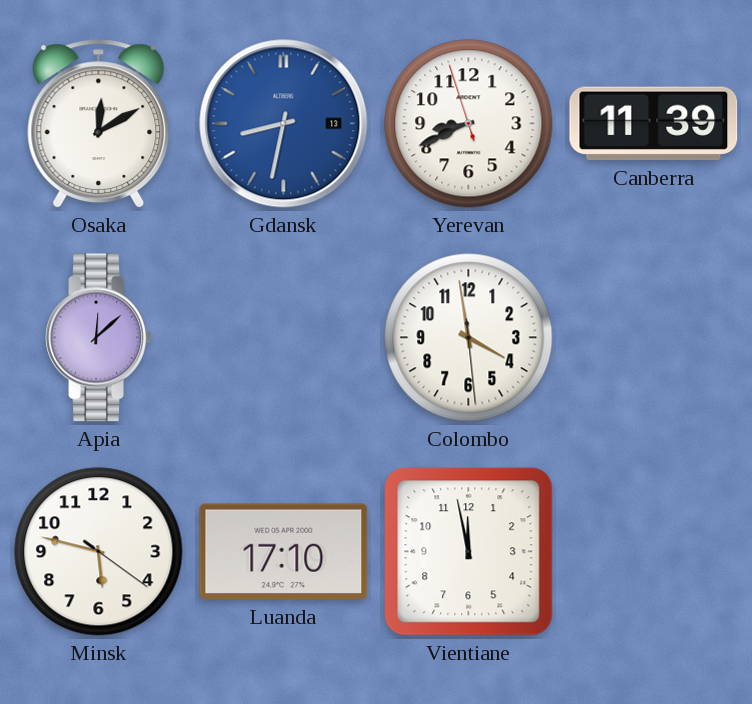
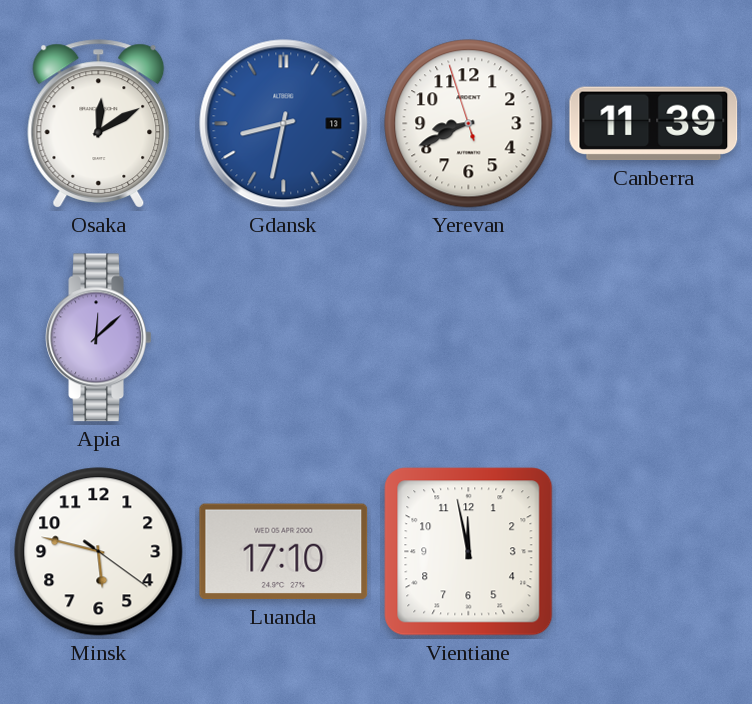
Colombo: 3:58 -> none
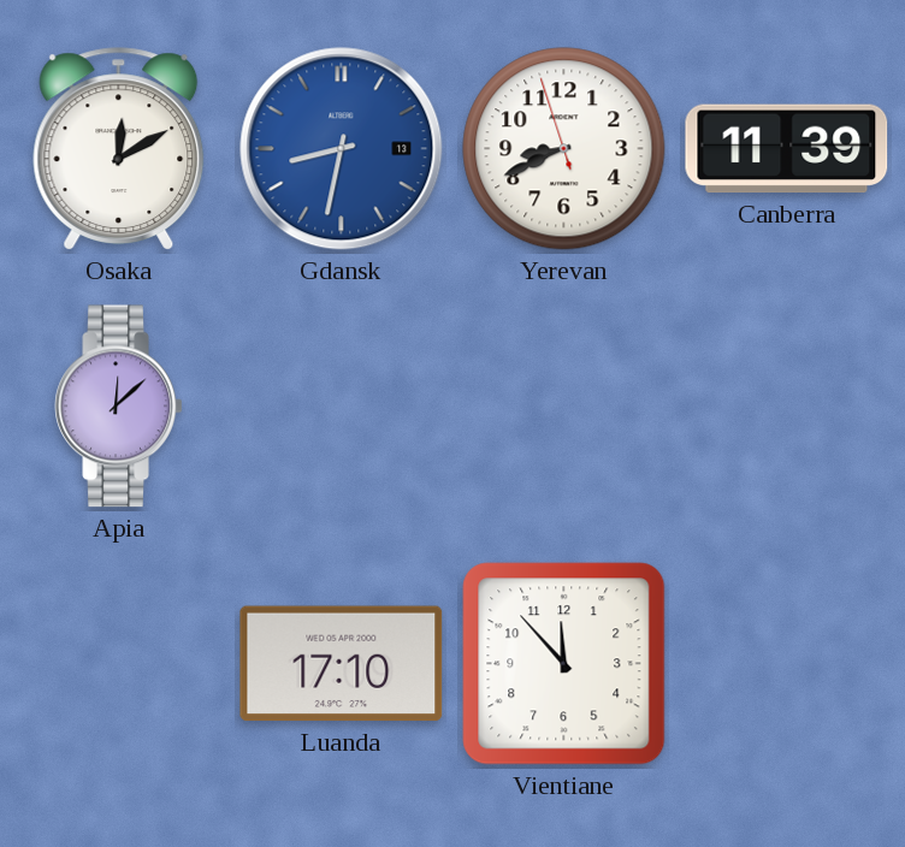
Minsk: 5:47 -> none
Vientiane: 11:58 -> 11:53
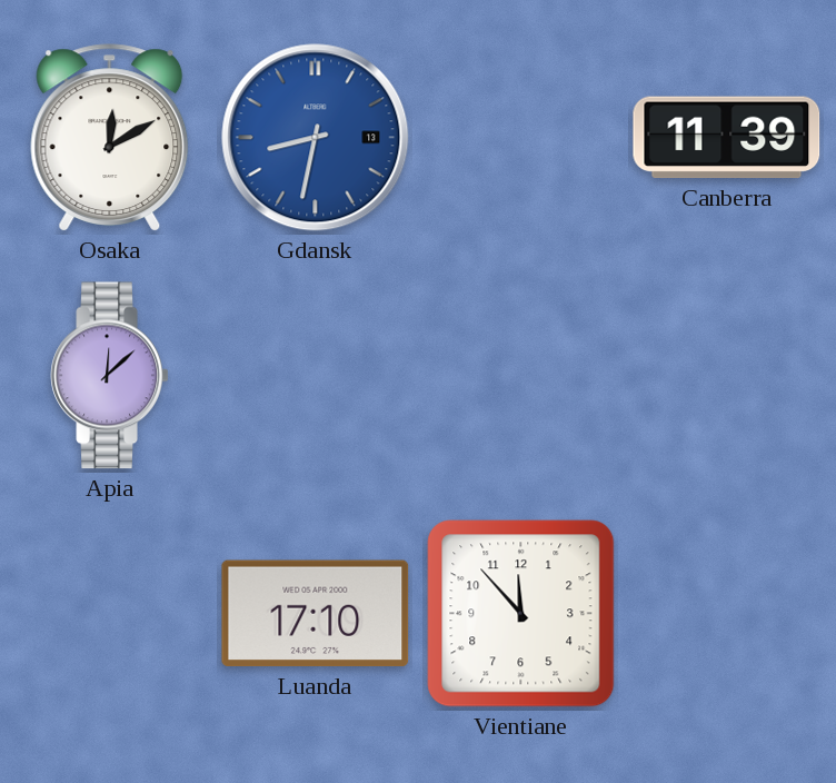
Yerevan: 8:40 -> none
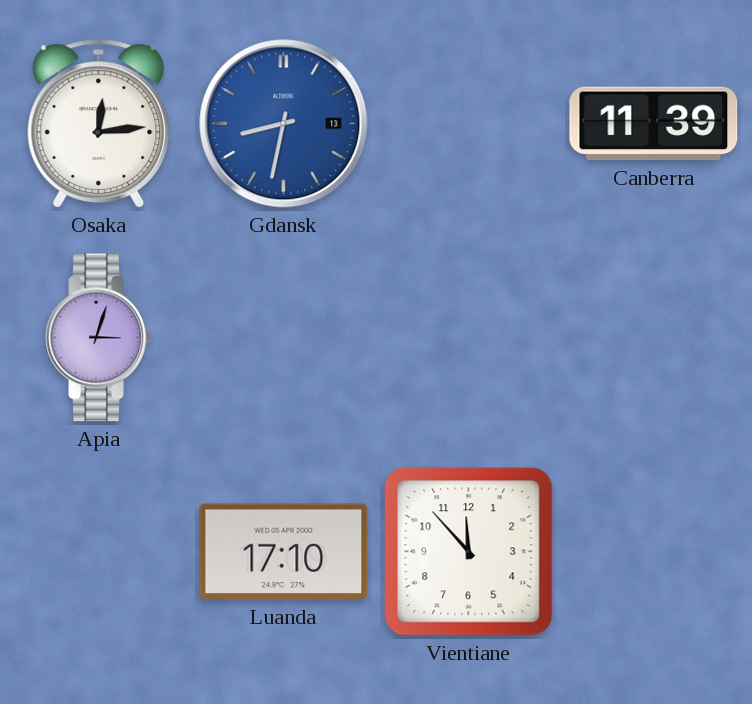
Osaka: 12:10 -> 12:14
Apia: 12:08 -> 3:03
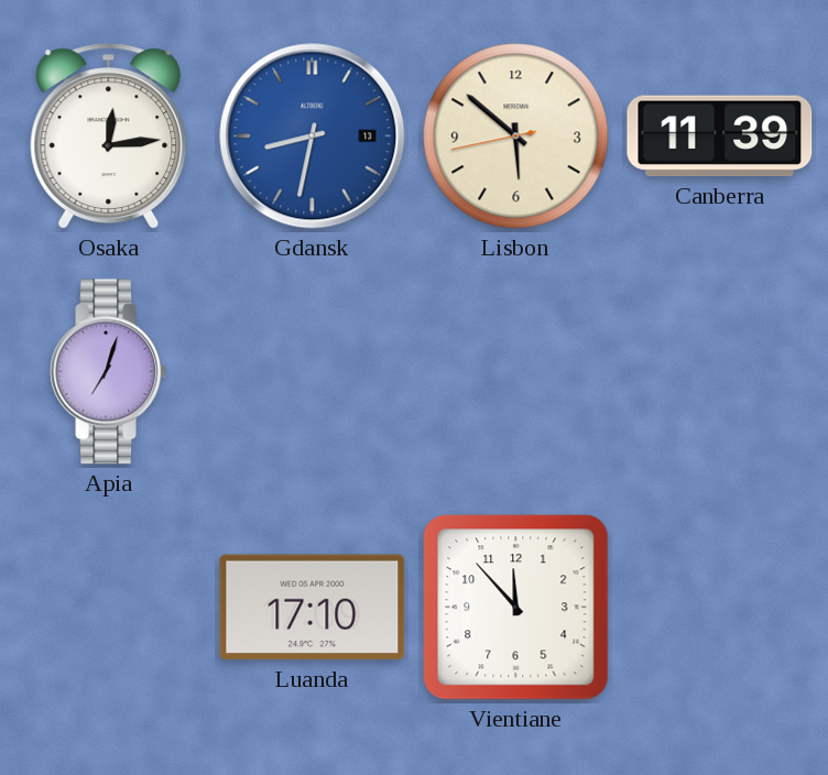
Lisbon: none -> 5:51
Apia: 3:03 -> 7:03
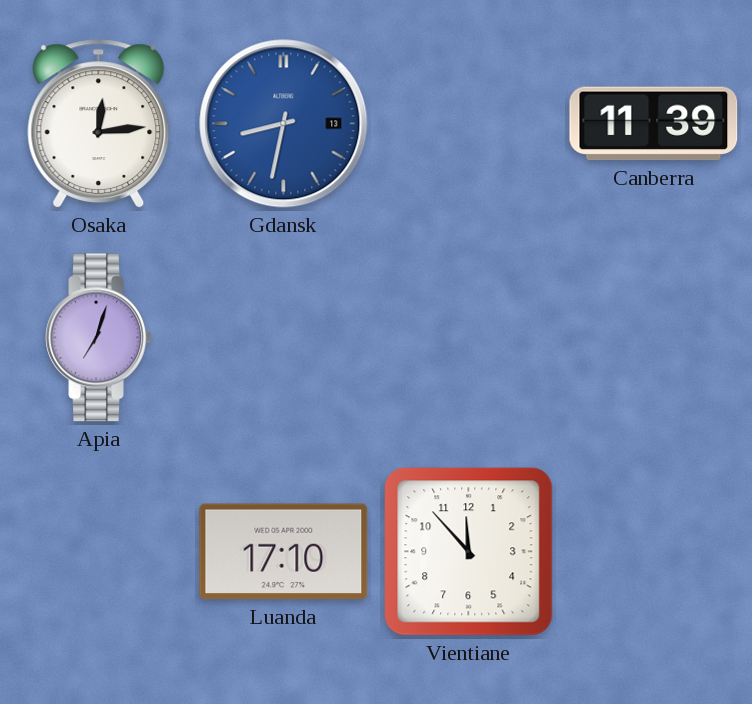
Lisbon: 5:51 -> none
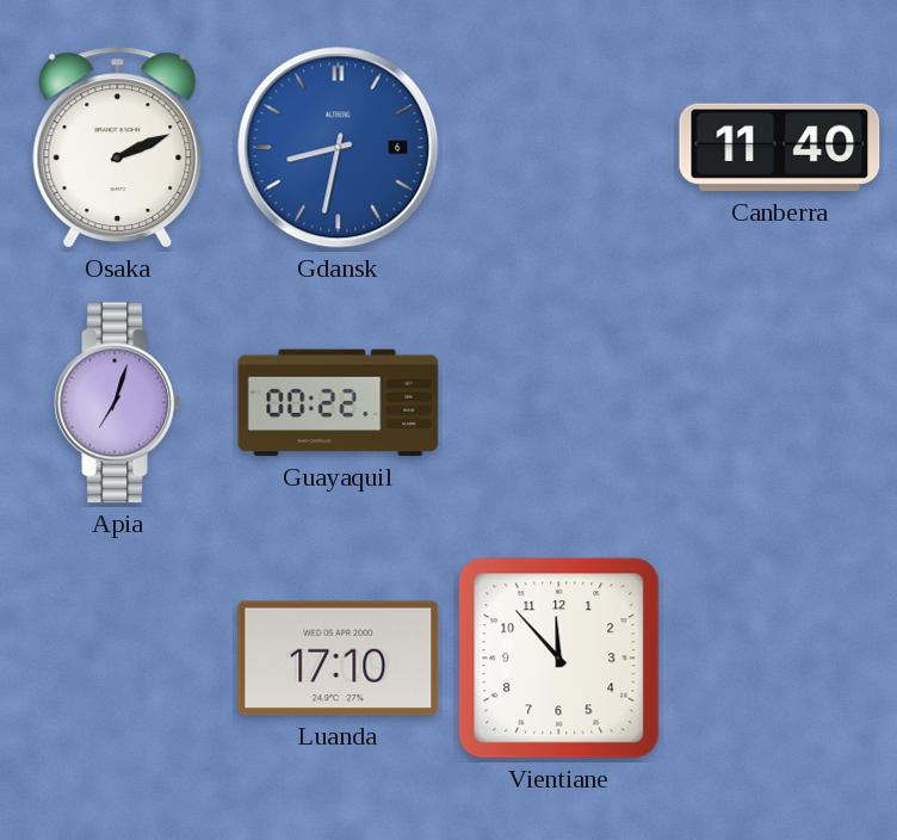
Osaka: 12:14 -> 2:11
Gdansk date: 13 -> 6
Canberra: 11:39 -> 11:40
Guayaquil: none -> 00:22
